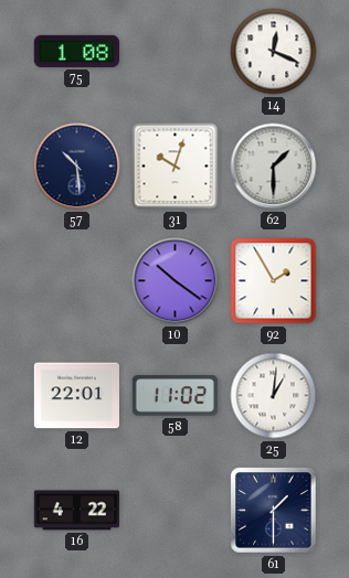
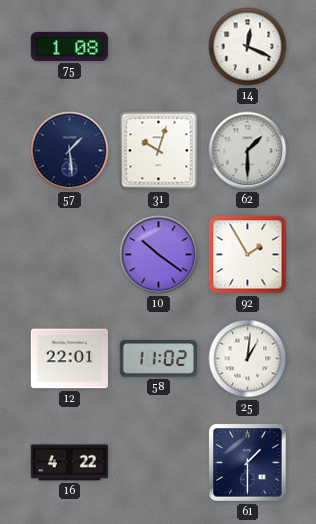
57: 10:29 -> 1:29
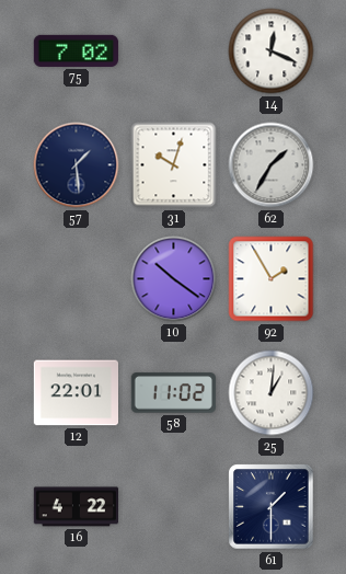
75: 1:08 -> 7:02
62: 1:30 -> 1:35
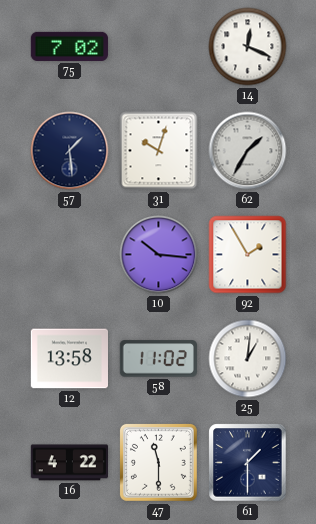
10: 10:21 -> 10:16
12: 22:01 -> 13:58
47: none -> 11:30
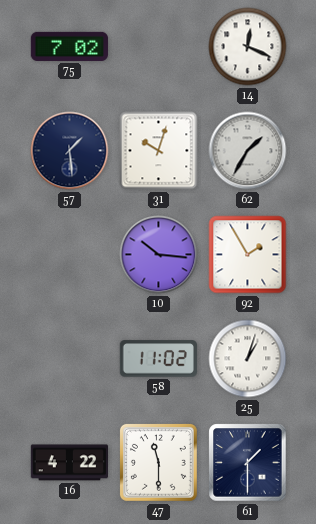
12: 13:58 -> none
25: 1:01 -> 1:03
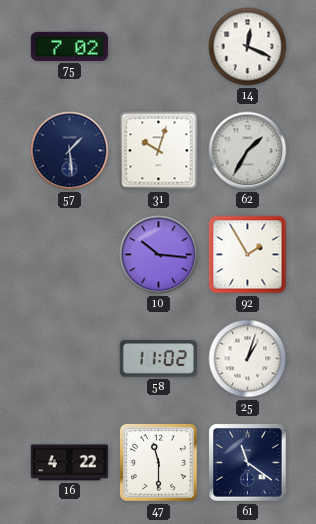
61: 1:30 -> 11:21
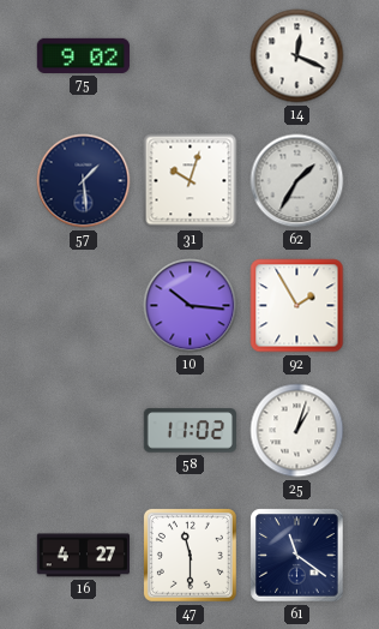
75: 7:02 -> 9:02
16: 4:22 -> 4:27
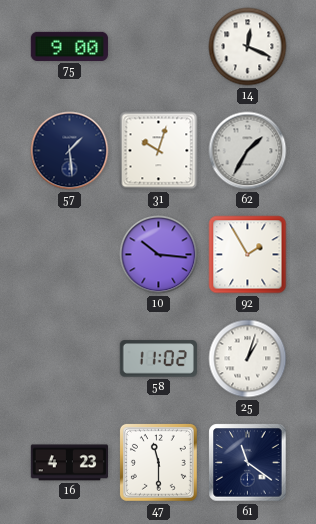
75: 9:02 -> 9:00
16: 4:27 -> 4:23
